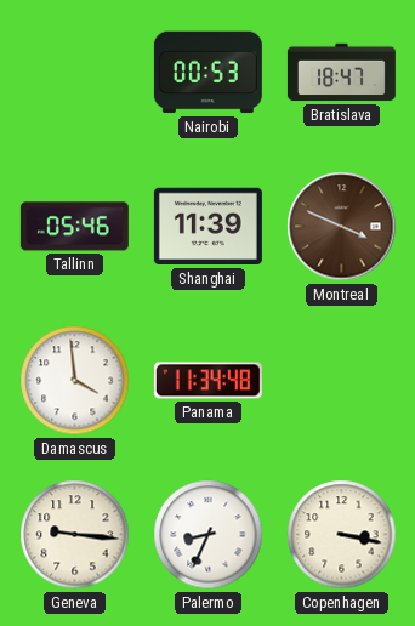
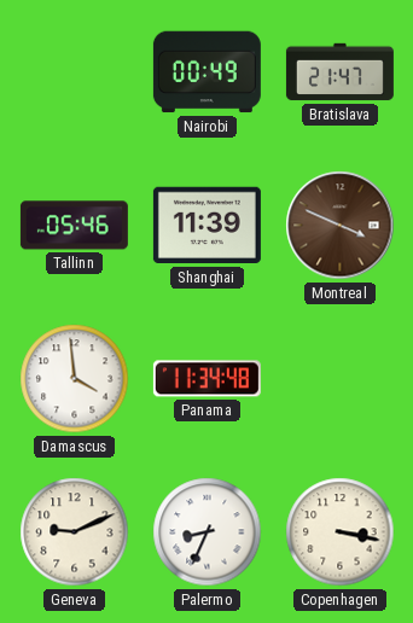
Nairobi: 00:53 -> 00:49
Bratislava: 18:47 -> 21:47
Geneva: 9:16 -> 9:11
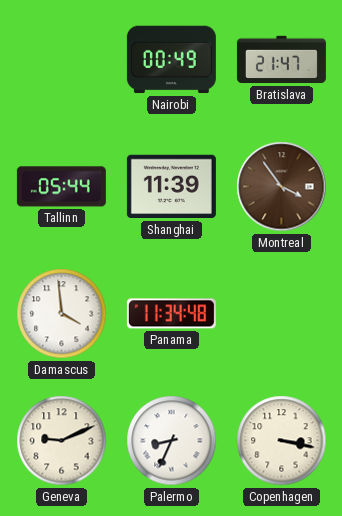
Tallinn: 05:46 -> 05:44
Montreal: 3:49 -> 3:54
